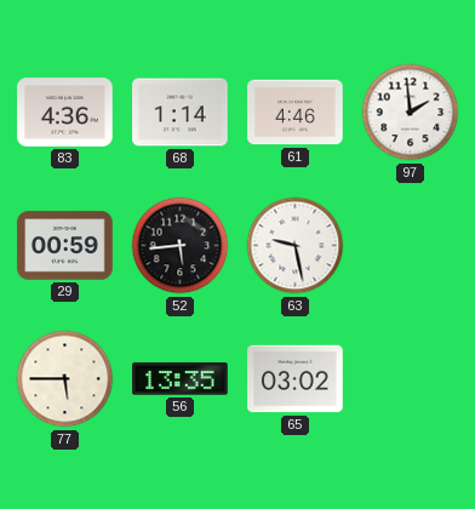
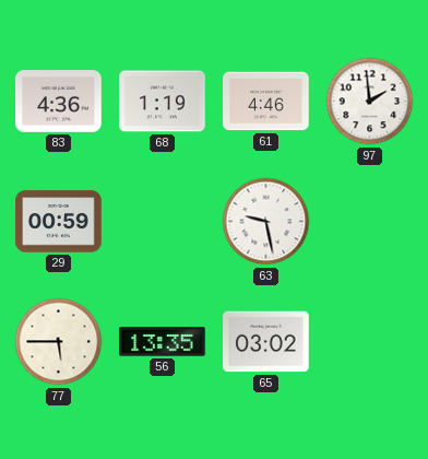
68: 1:14 -> 1:19
52: 5:44 -> none
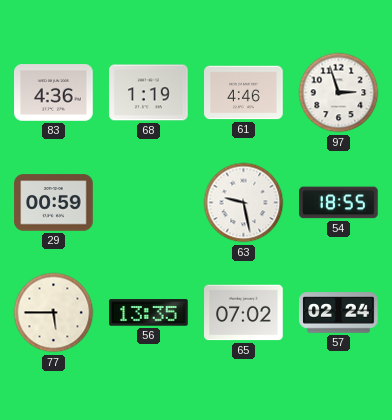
97: 1:59 -> 2:57
54: none -> 18:55
65: 03:02 -> 07:02
57: none -> 02:24
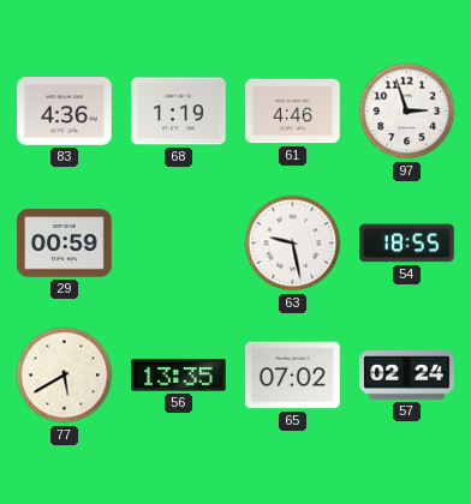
77: 5:45 -> 5:40
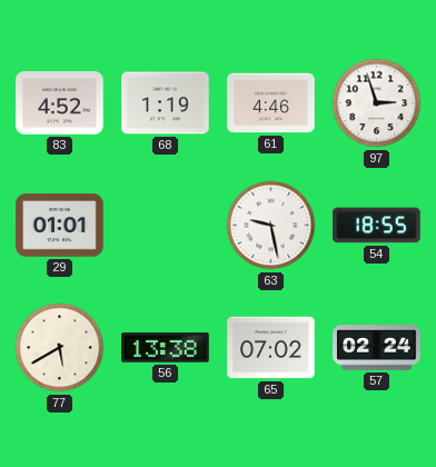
83: 4:36 -> 4:52
29: 00:59 -> 01:01
56: 13:35 -> 13:38
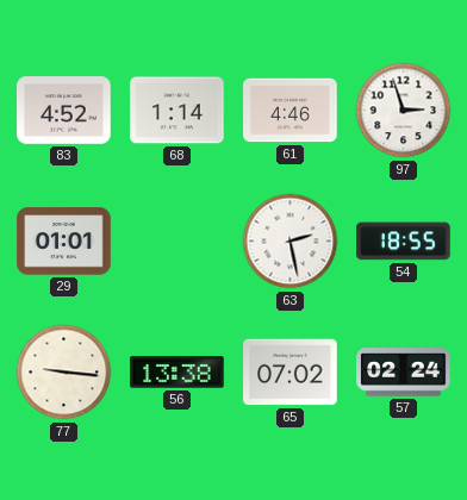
68: 1:19 -> 1:14
63: 9:28 -> 2:28
77: 5:40 -> 9:16
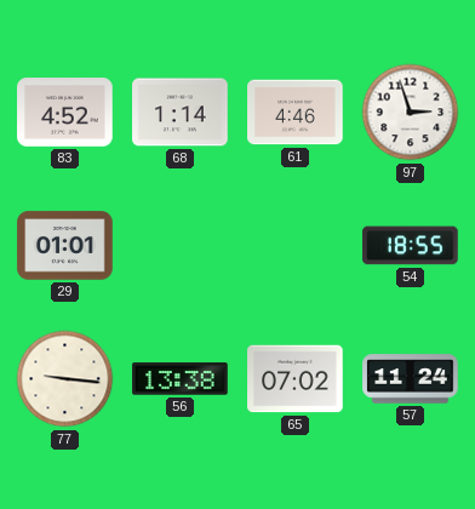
63: 2:28 -> none
57: 02:24 -> 11:24
